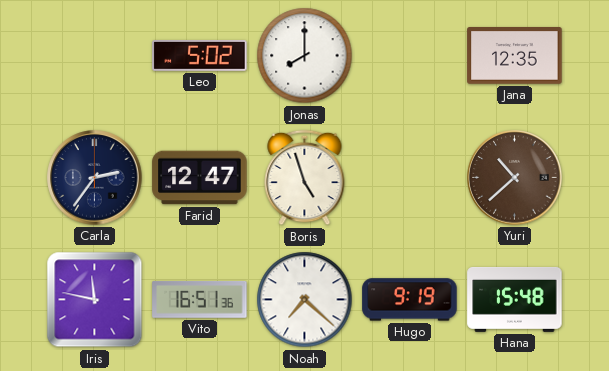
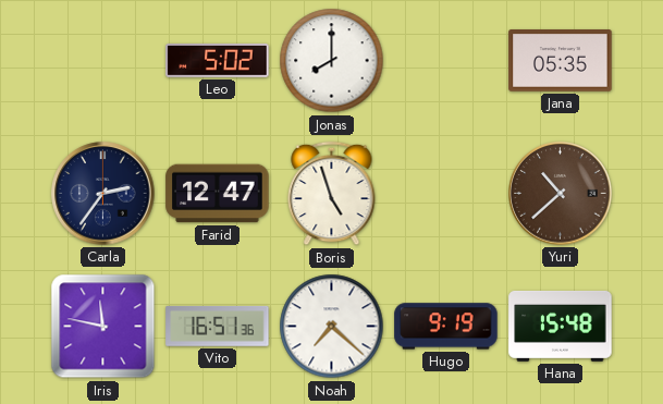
Jana: 12:35 -> 05:35
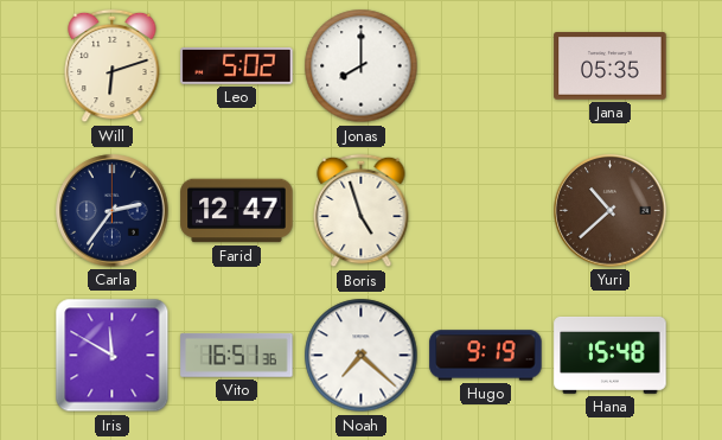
Will: none -> 6:12
Iris: 11:47 -> 11:50
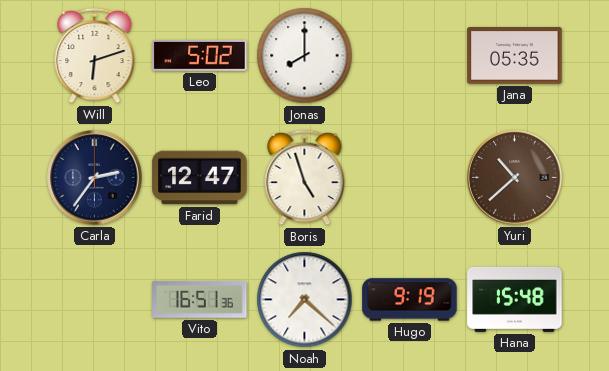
Iris: 11:50 -> none
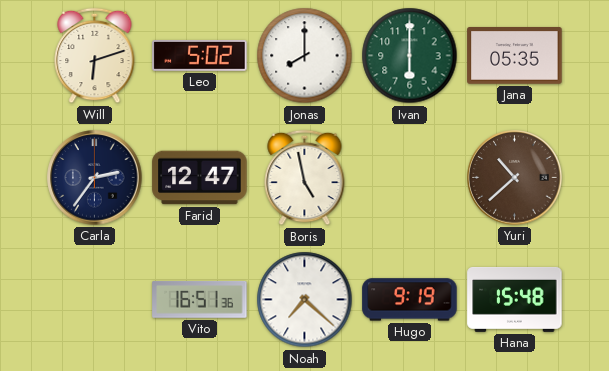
Ivan: none -> 6:00
Boris: 4:57 -> 4:58
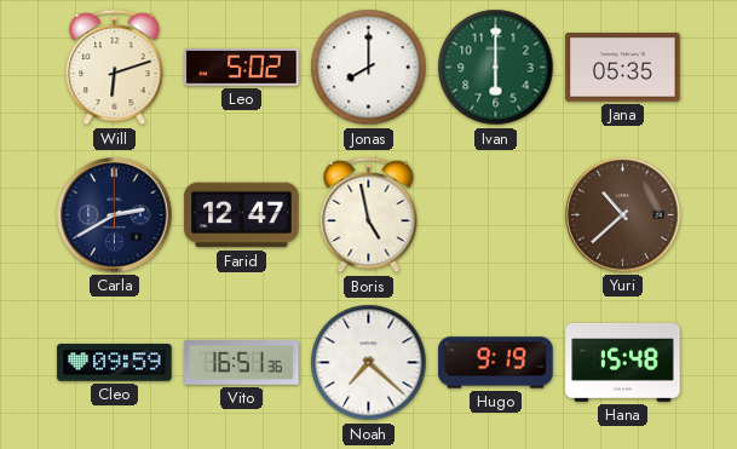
Carla: 2:36 -> 2:40
Cleo: none -> 09:59
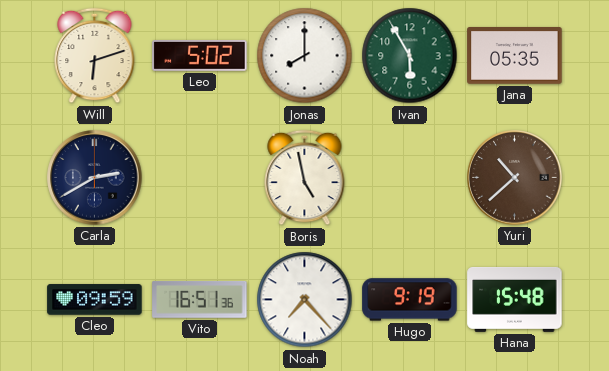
Ivan: 6:00 -> 5:55
Farid: 12:47 -> none
Noah: 7:22 -> 7:23
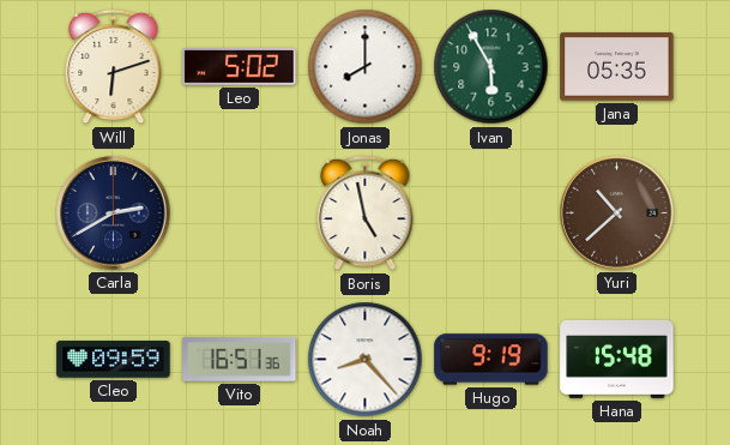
Noah: 7:23 -> 8:23
